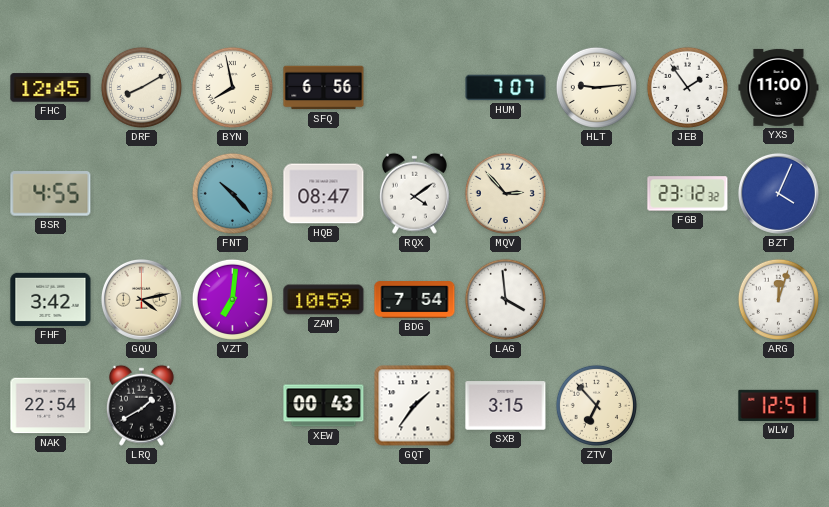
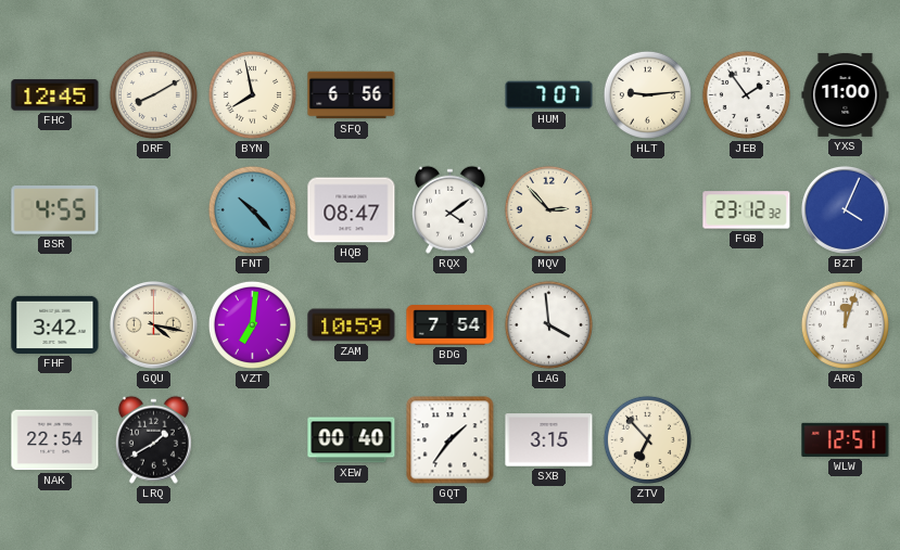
GQU: 4:13 -> 4:17
XEW: 00:43 -> 00:40
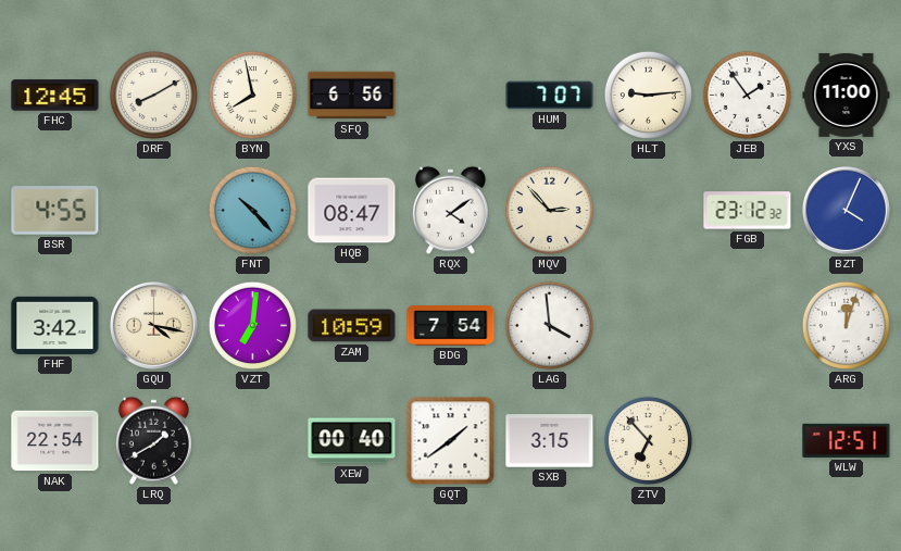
GQT: 1:36 -> 1:39
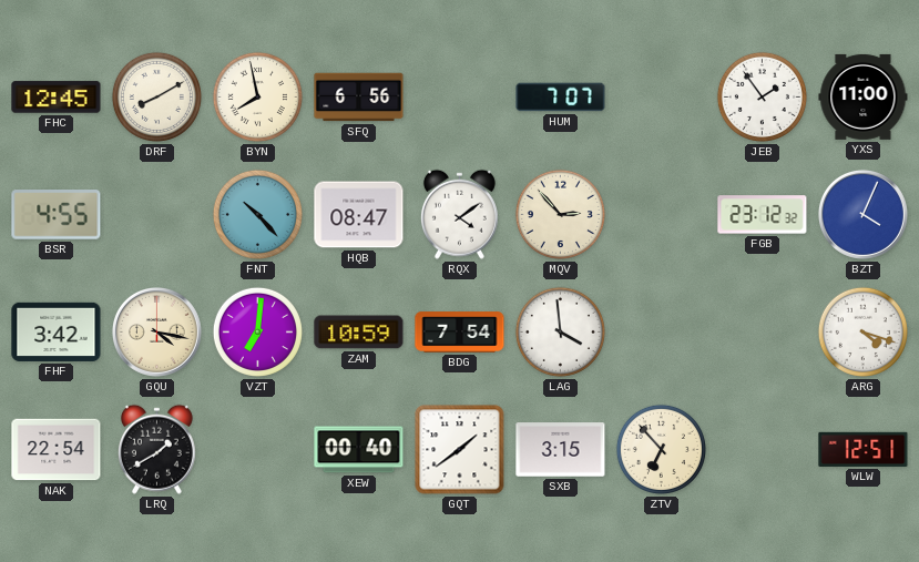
HLT: 9:14 -> none
ARG: 12:03 -> 4:18
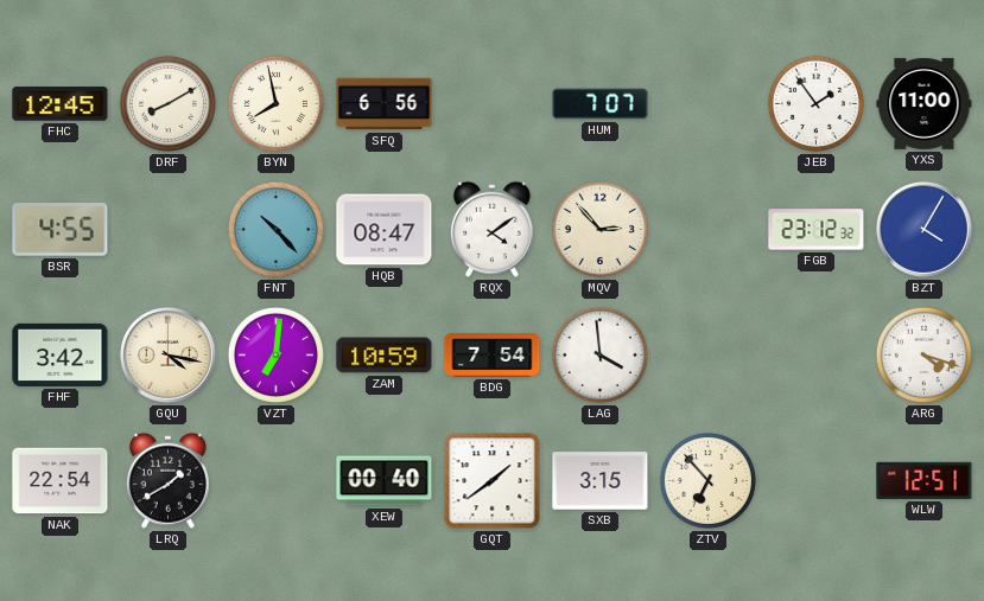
BZT: 4:04 -> 4:05
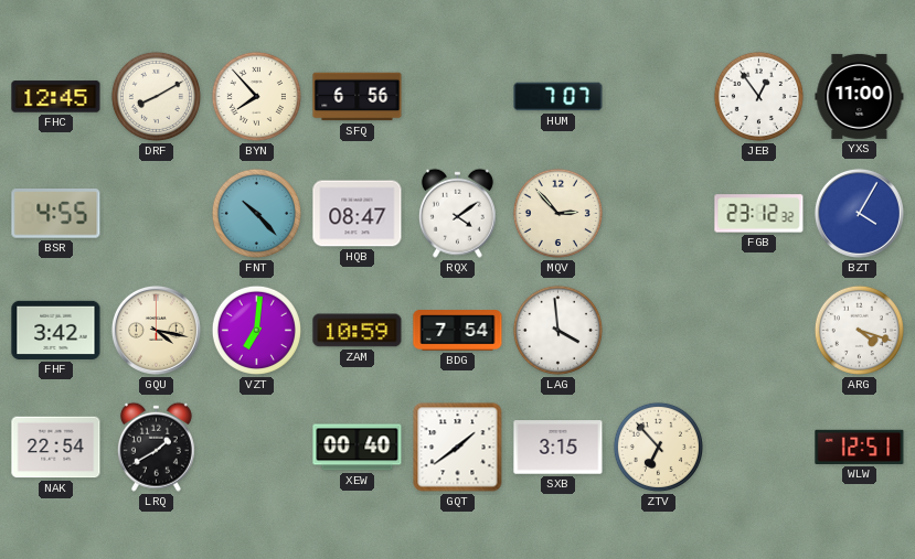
BYN: 7:58 -> 7:53
JEB: 1:54 -> 12:54
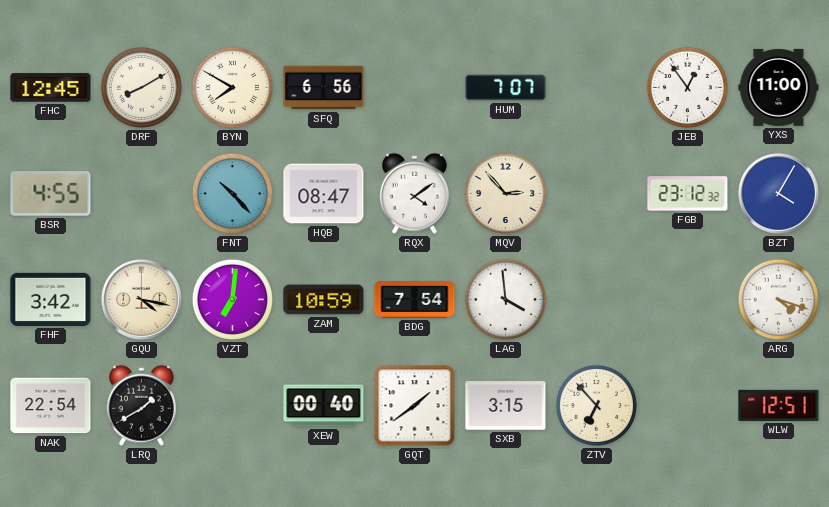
BYN: 7:53 -> 7:50
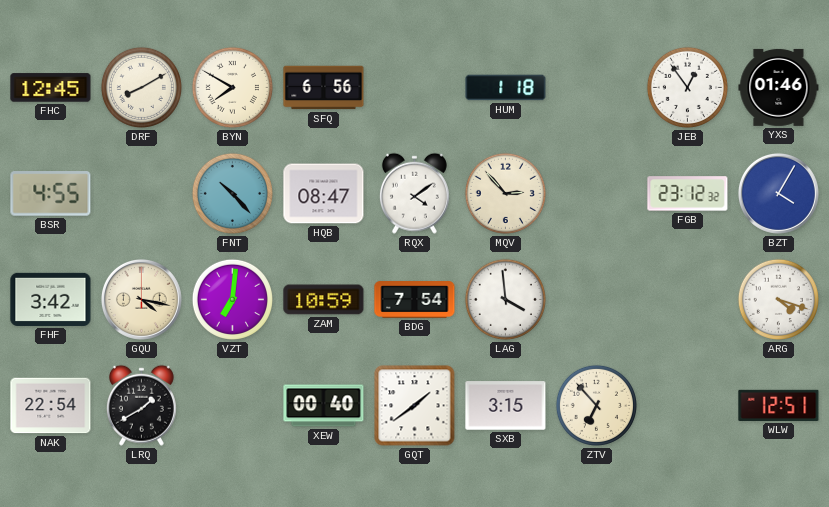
HUM: 7:07 -> 1:18
YXS: 11:00 -> 01:46
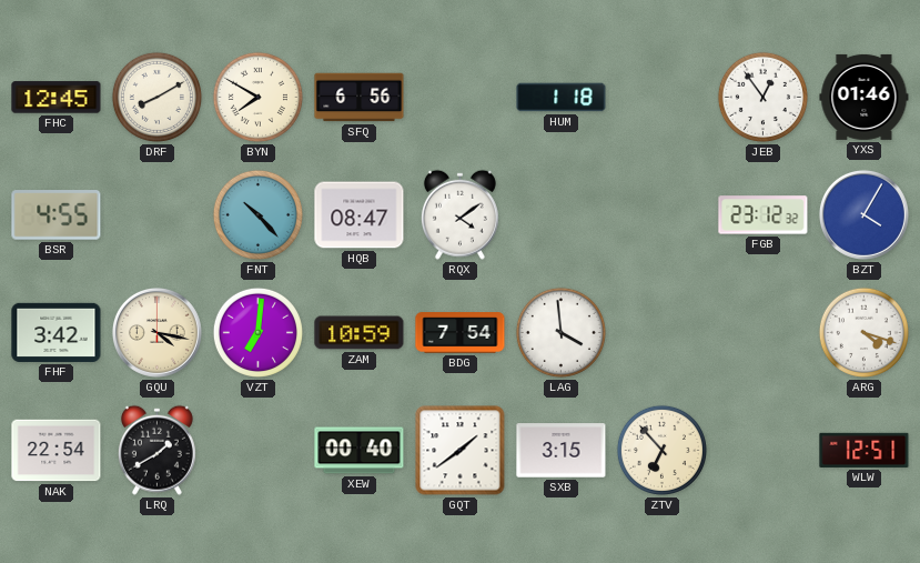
MQV: 2:53 -> none
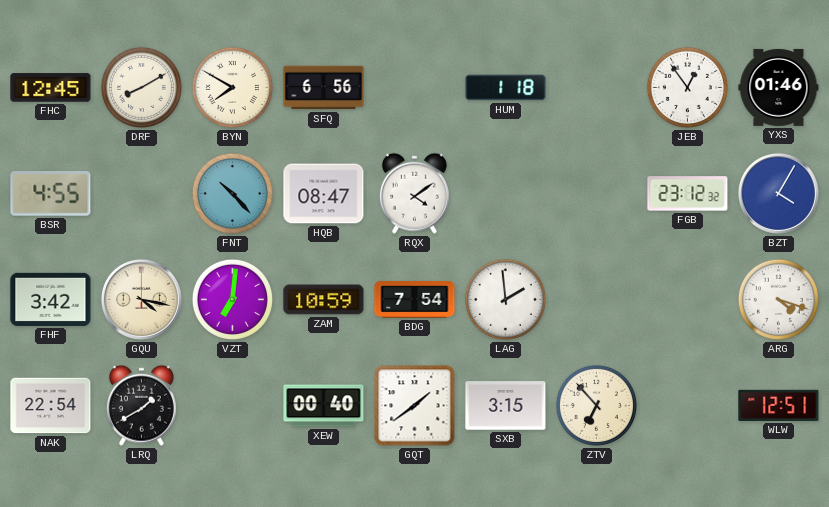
LAG: 3:59 -> 1:59
